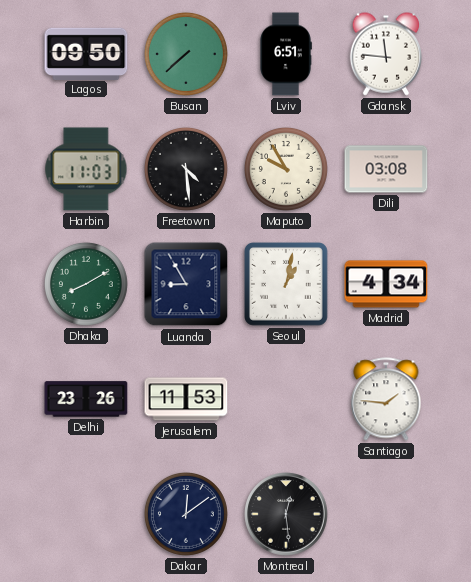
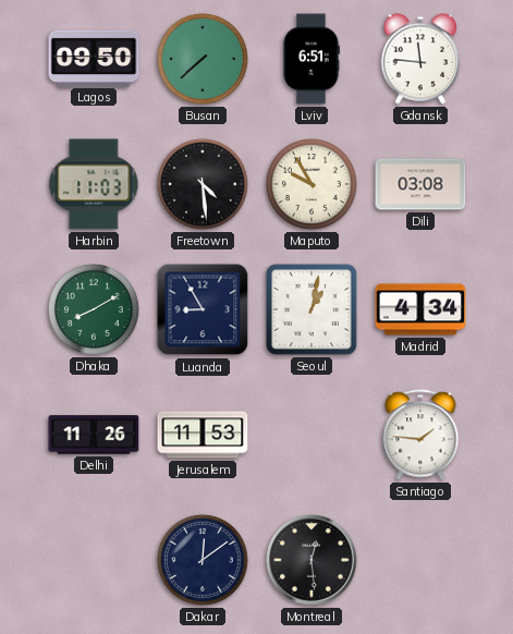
Delhi: 23:26 -> 11:26
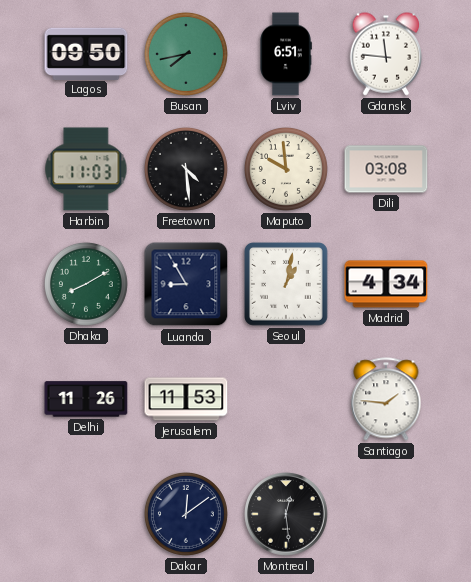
Busan: 7:38 -> 7:43
Maputo: 9:55 -> 9:59
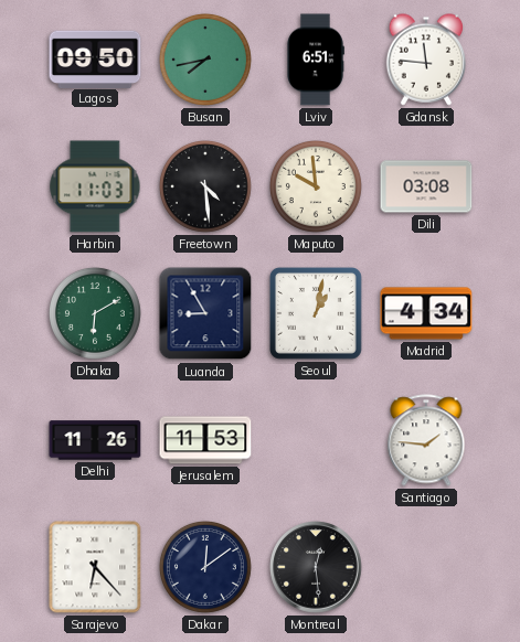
Dhaka: 8:10 -> 6:10
Sarajevo: none -> 6:23
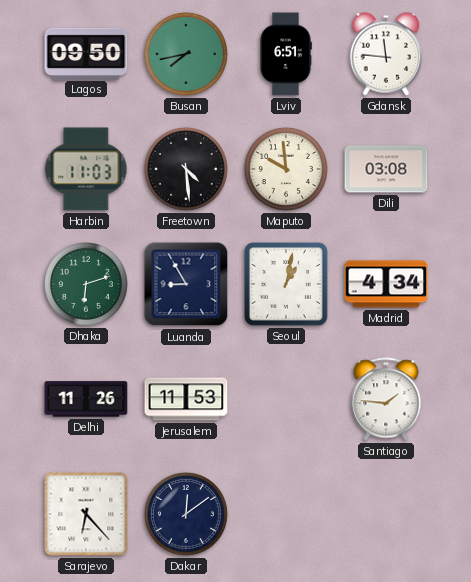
Dhaka: 6:10 -> 6:12
Montreal: 12:29 -> none
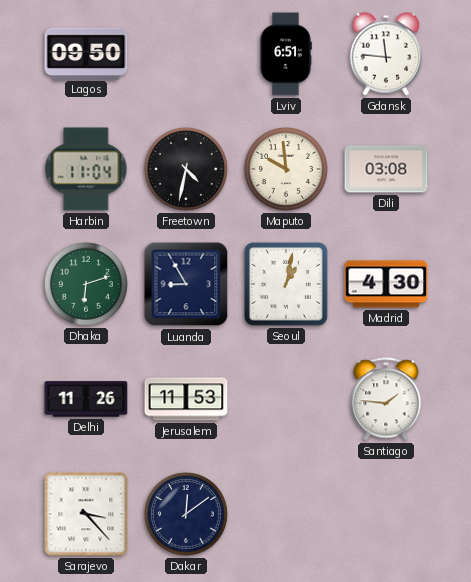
Busan: 7:43 -> none
Harbin: 11:03 -> 11:04
Freetown: 4:29 -> 4:32
Madrid: 4:34 -> 4:30
Sarajevo: 6:23 -> 3:23
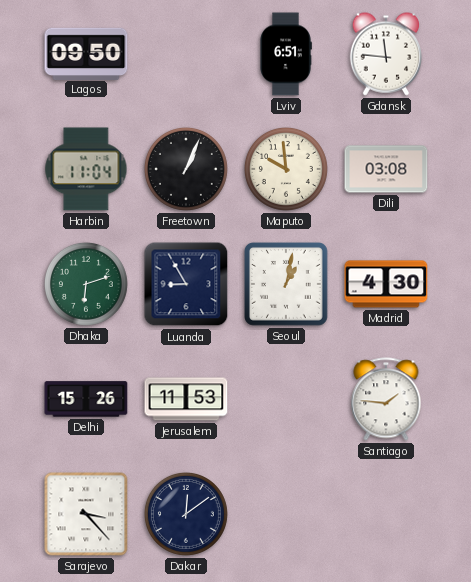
Freetown: 4:32 -> 1:04
Delhi: 11:26 -> 15:26
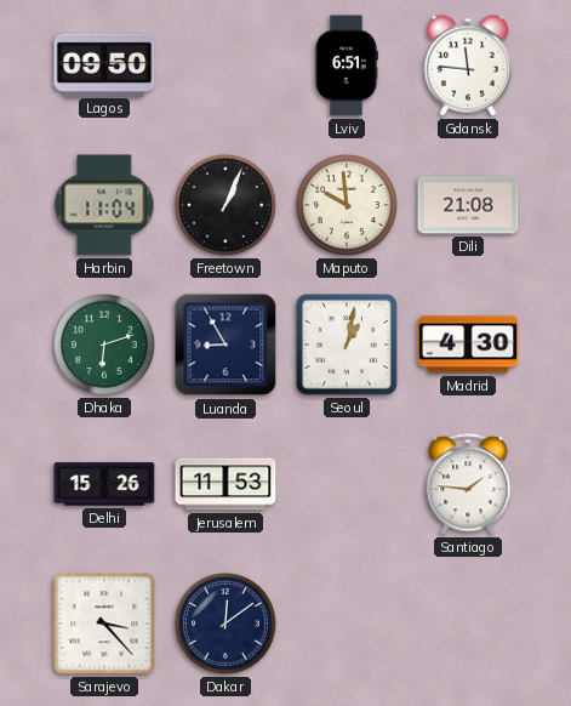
Dili: 03:08 -> 21:08
